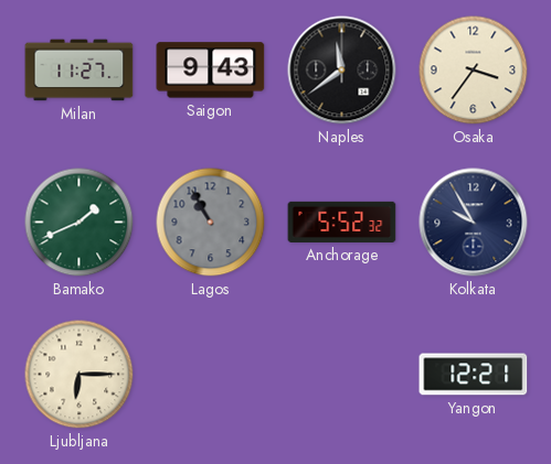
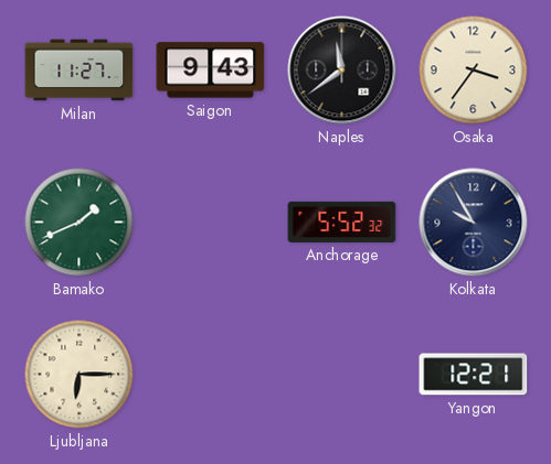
Lagos: 10:55 -> none
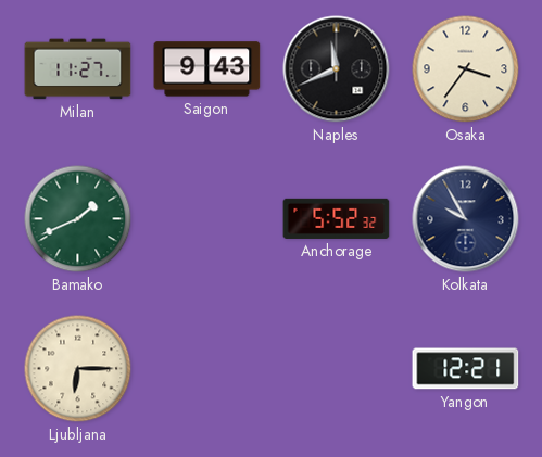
Naples: 11:39 -> 11:41
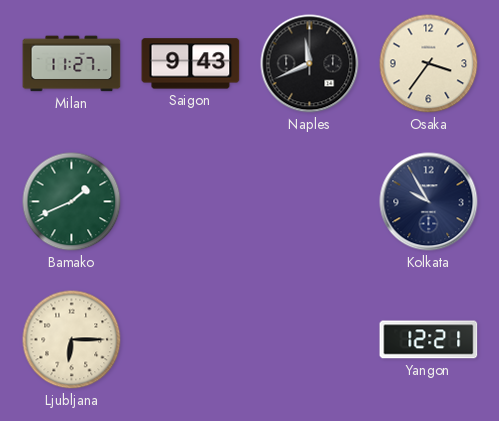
Anchorage: 5:52 -> none
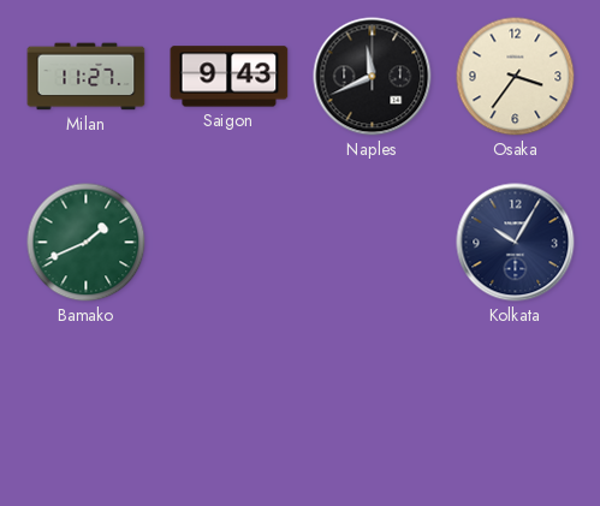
Kolkata: 9:55 -> 10:05
Ljubljana: 6:15 -> none
Yangon: 12:21 -> none
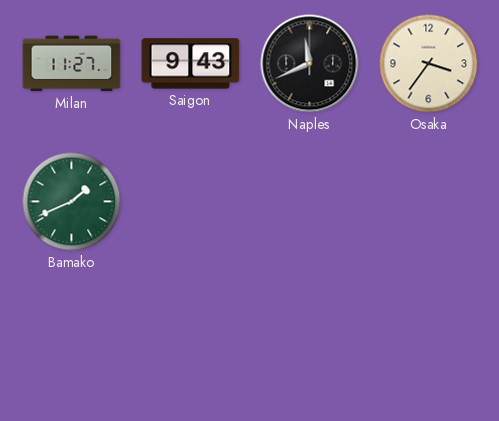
Kolkata: 10:05 -> none
